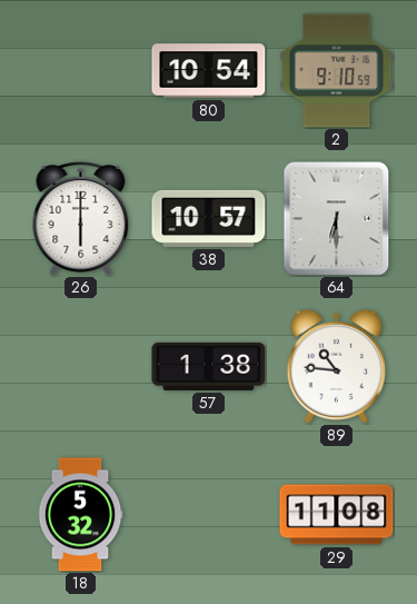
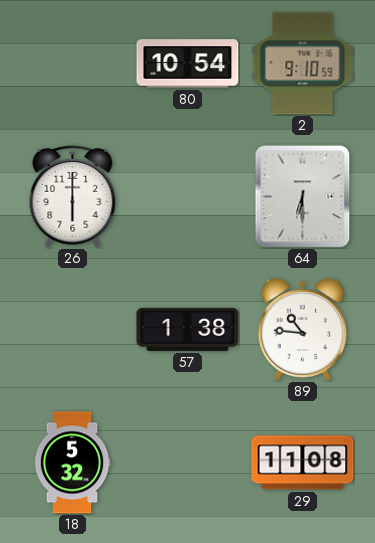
38: 10:57 -> none
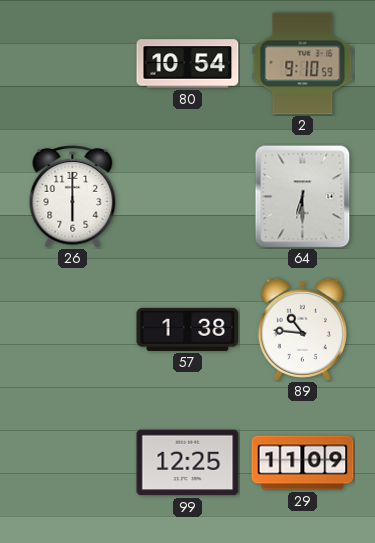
18: 5:32 -> none
99: none -> 12:25
29: 11:08 -> 11:09
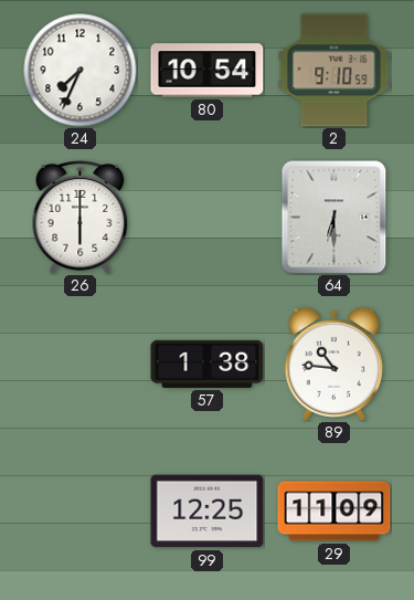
24: none -> 7:34
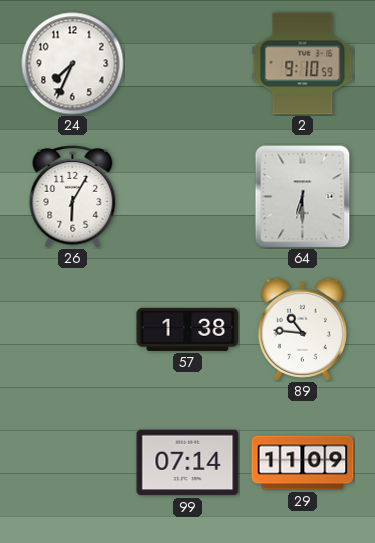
80: 10:54 -> none
26: 6:00 -> 6:05
99: 12:25 -> 07:14
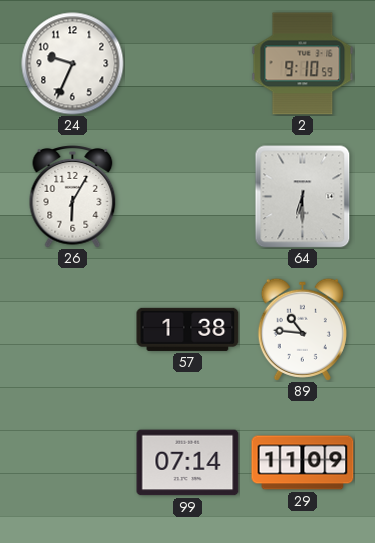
24: 7:34 -> 9:34
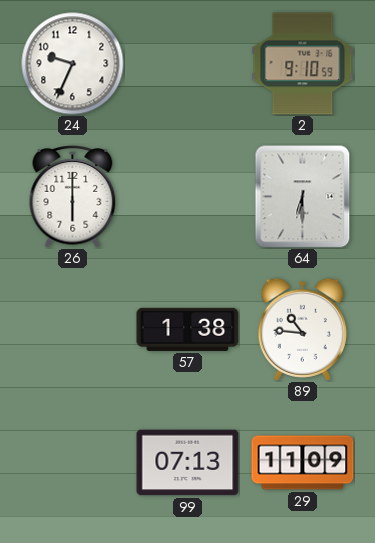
26: 6:05 -> 6:00
99: 07:14 -> 07:13
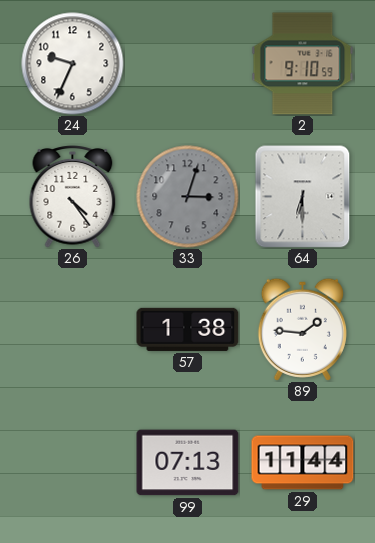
26: 6:00 -> 4:24
33: none -> 3:03
89: 10:46 -> 1:46
29: 11:09 -> 11:44
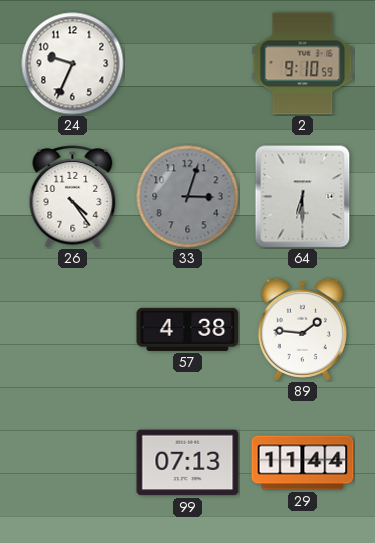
57: 1:38 -> 4:38
